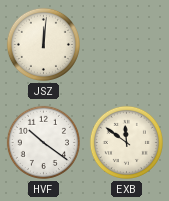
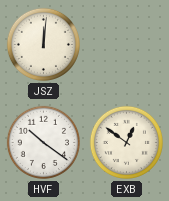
EXB: 11:51 -> 12:51
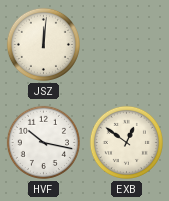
HVF: 10:21 -> 10:17
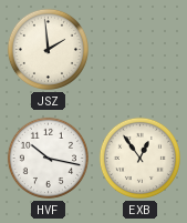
JSZ: 12:01 -> 1:59
EXB: 12:51 -> 12:54
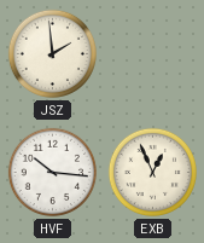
HVF: 10:17 -> 10:16
EXB: 12:54 -> 12:56
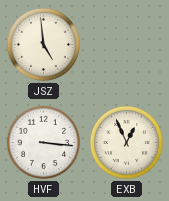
JSZ: 1:59 -> 4:59
HVF: 10:16 -> 3:16
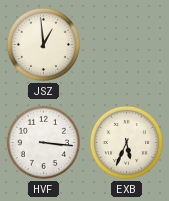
JSZ: 4:59 -> 12:59
EXB: 12:56 -> 5:34
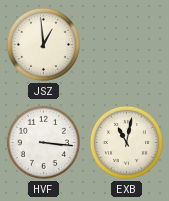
EXB: 5:34 -> 11:02
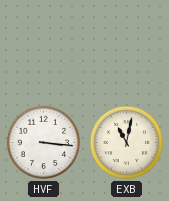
JSZ: 12:59 -> none
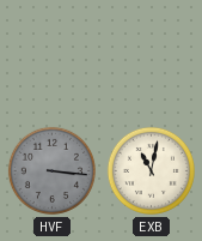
HVF dial: white -> grey
